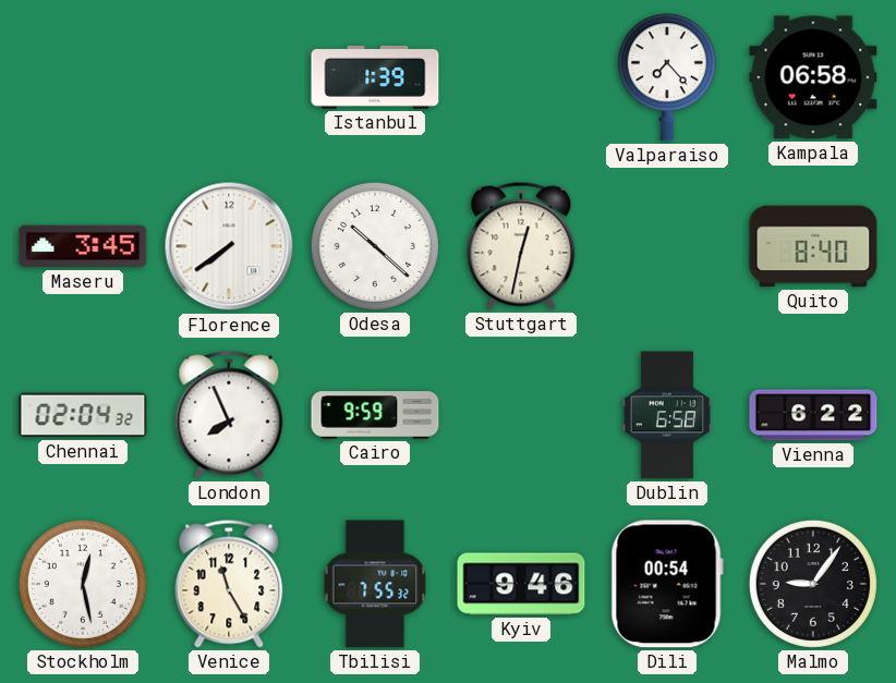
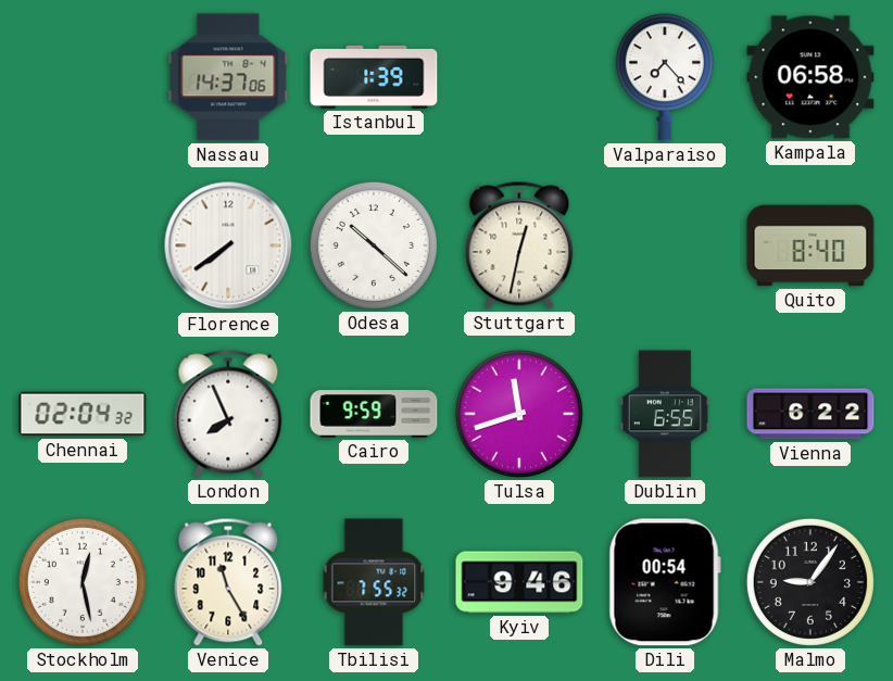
Nassau: none -> 14:37
Maseru: 3:45 -> none
Tulsa: none -> 11:42
Dublin: 6:58 -> 6:55
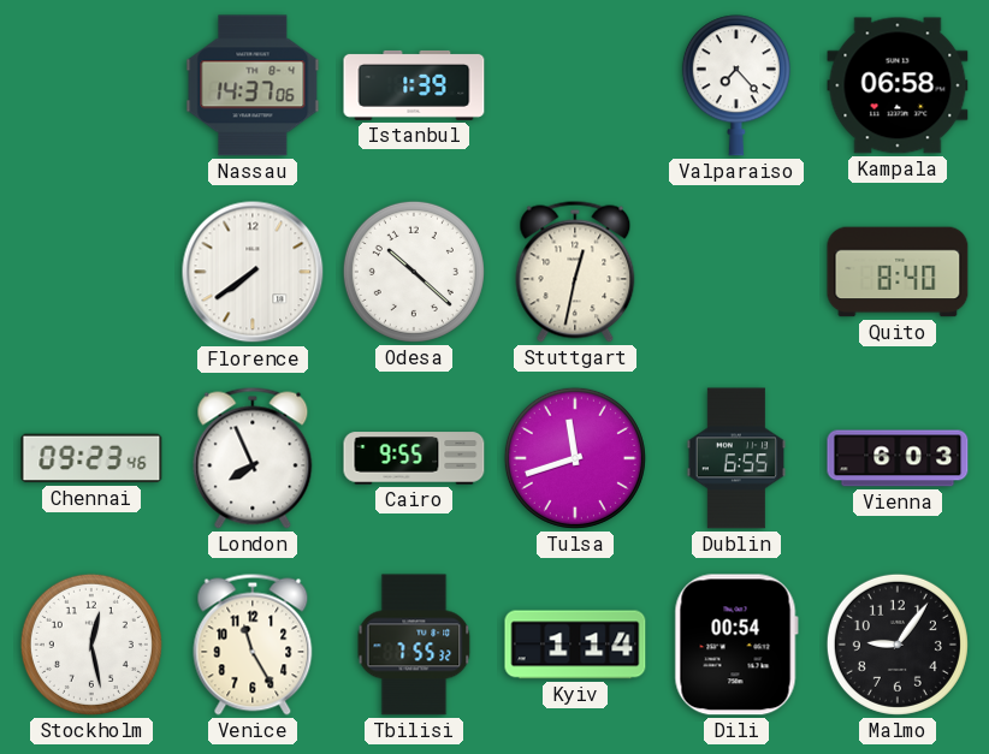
Chennai: 02:04 -> 09:23
Cairo: 9:59 -> 9:55
Vienna: 6:22 -> 6:03
Kyiv: 9:46 -> 1:14
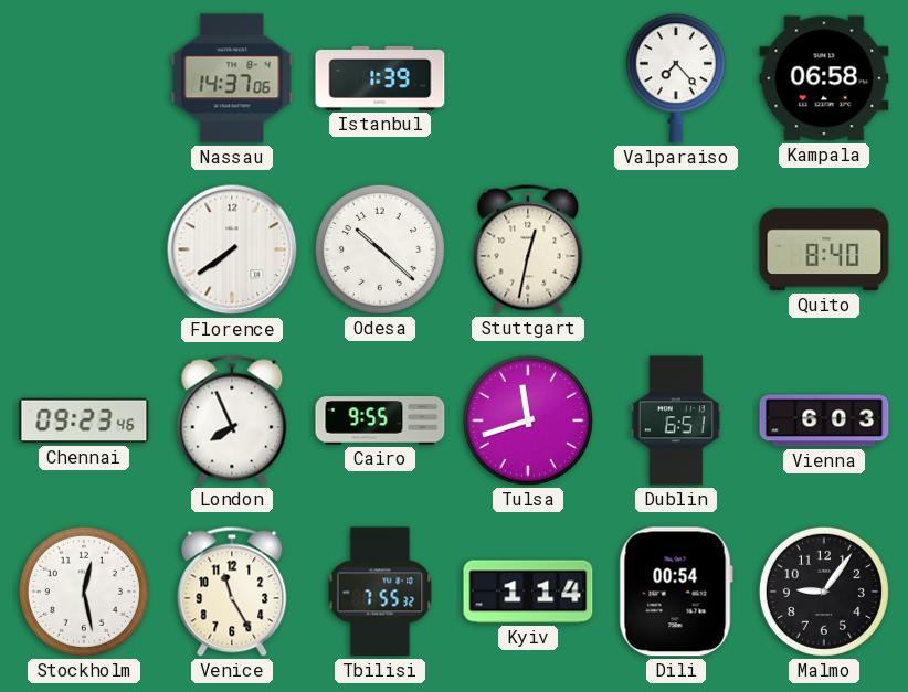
Dublin: 6:55 -> 6:51
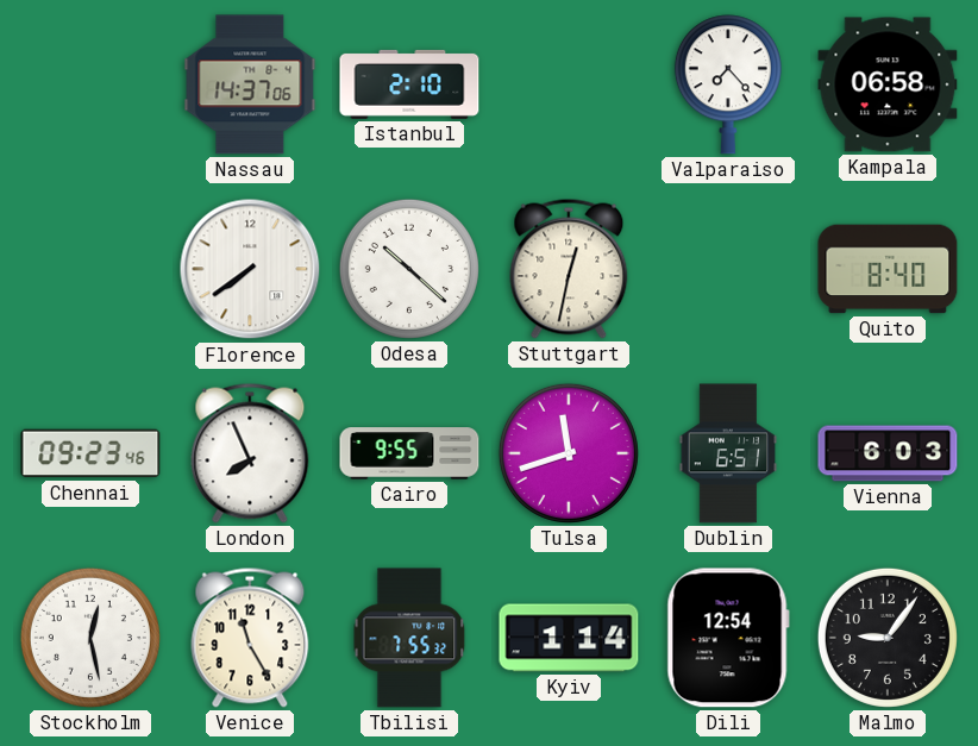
Istanbul: 1:39 -> 2:10
Dili: 00:54 -> 12:54
